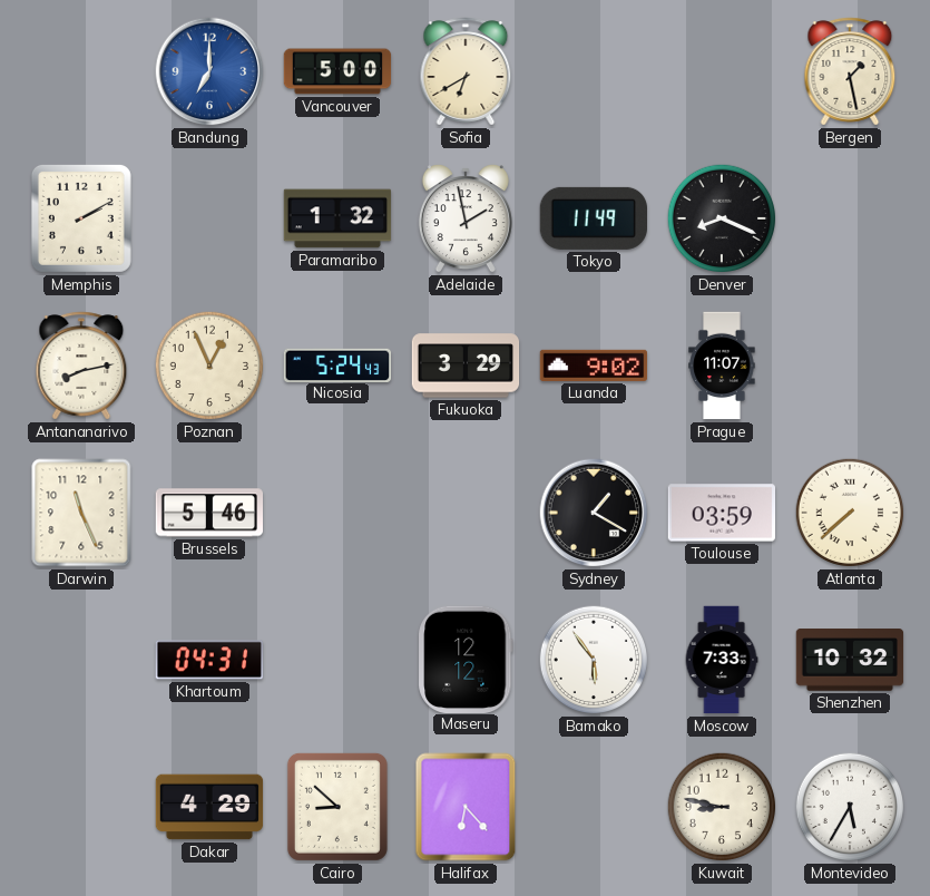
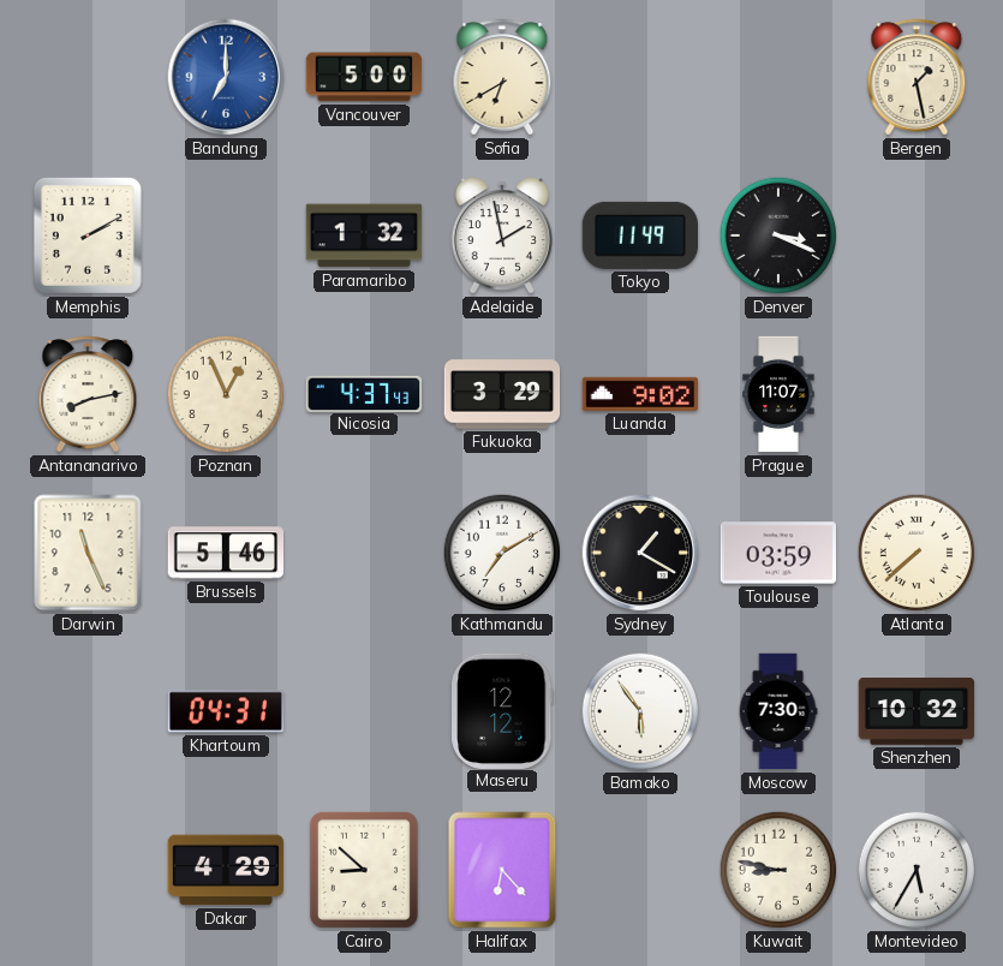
Denver: 8:19 -> 3:19
Nicosia: 5:24 -> 4:37
Kathmandu: none -> 7:10
Moscow: 7:33 -> 7:30
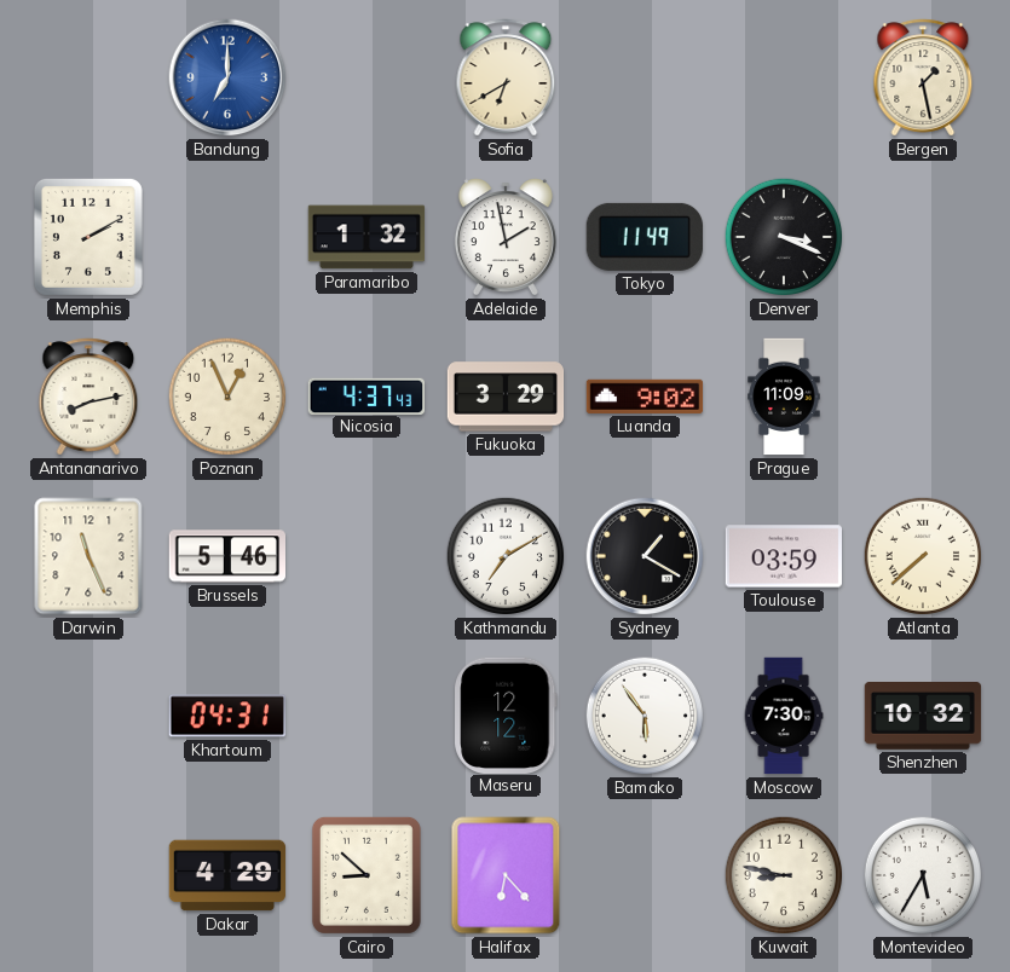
Vancouver: 5:00 -> none
Prague: 11:07 -> 11:09
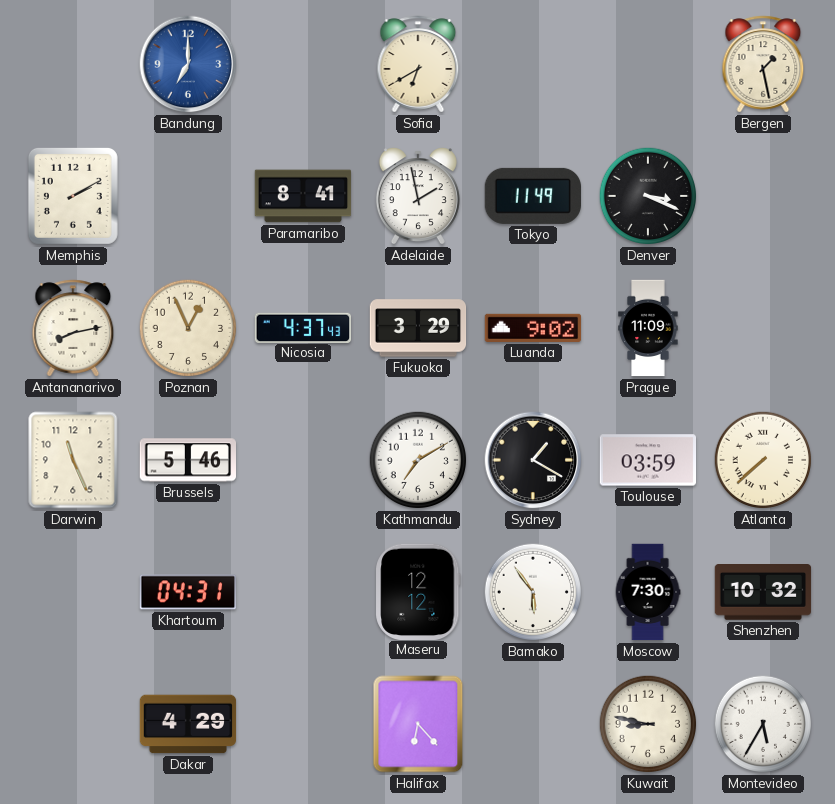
Paramaribo: 1:32 -> 8:41
Cairo: 8:52 -> none
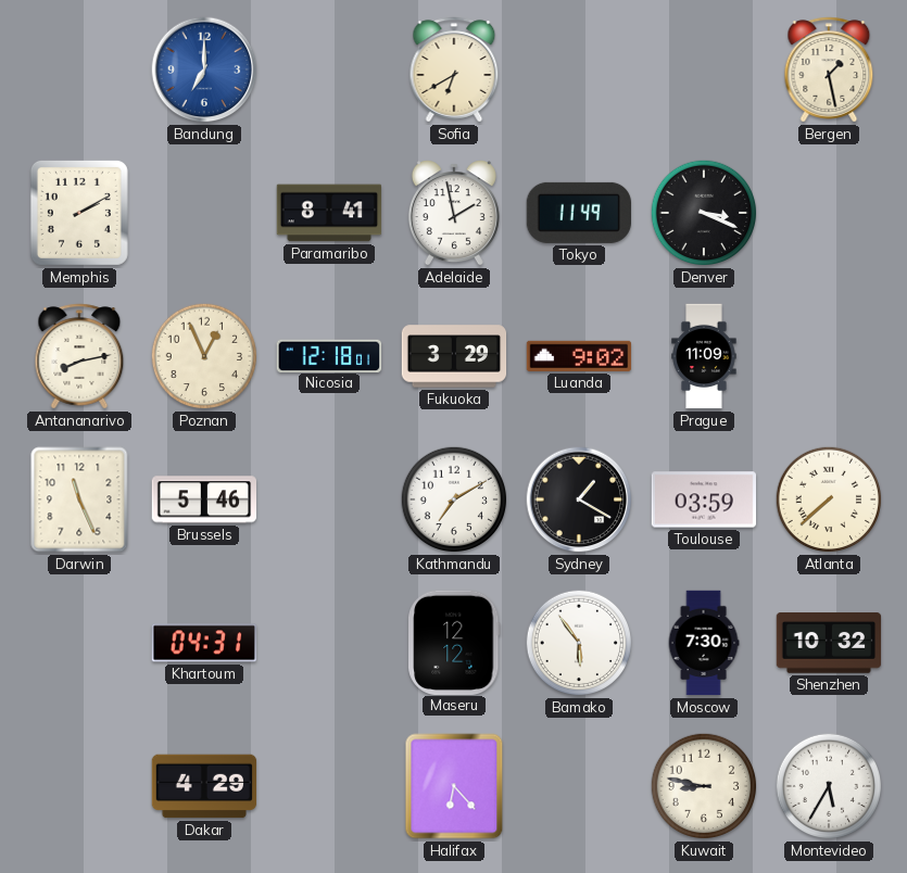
Nicosia: 4:37 -> 12:18
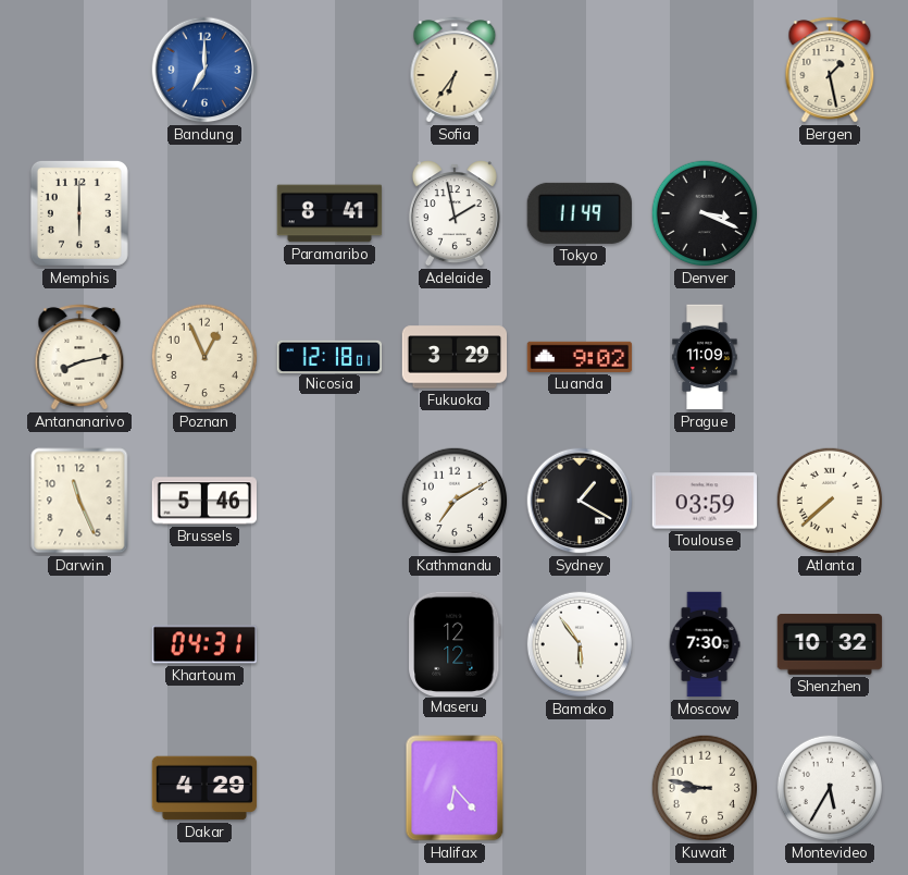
Sofia: 6:40 -> 6:36
Memphis: 2:10 -> 6:00
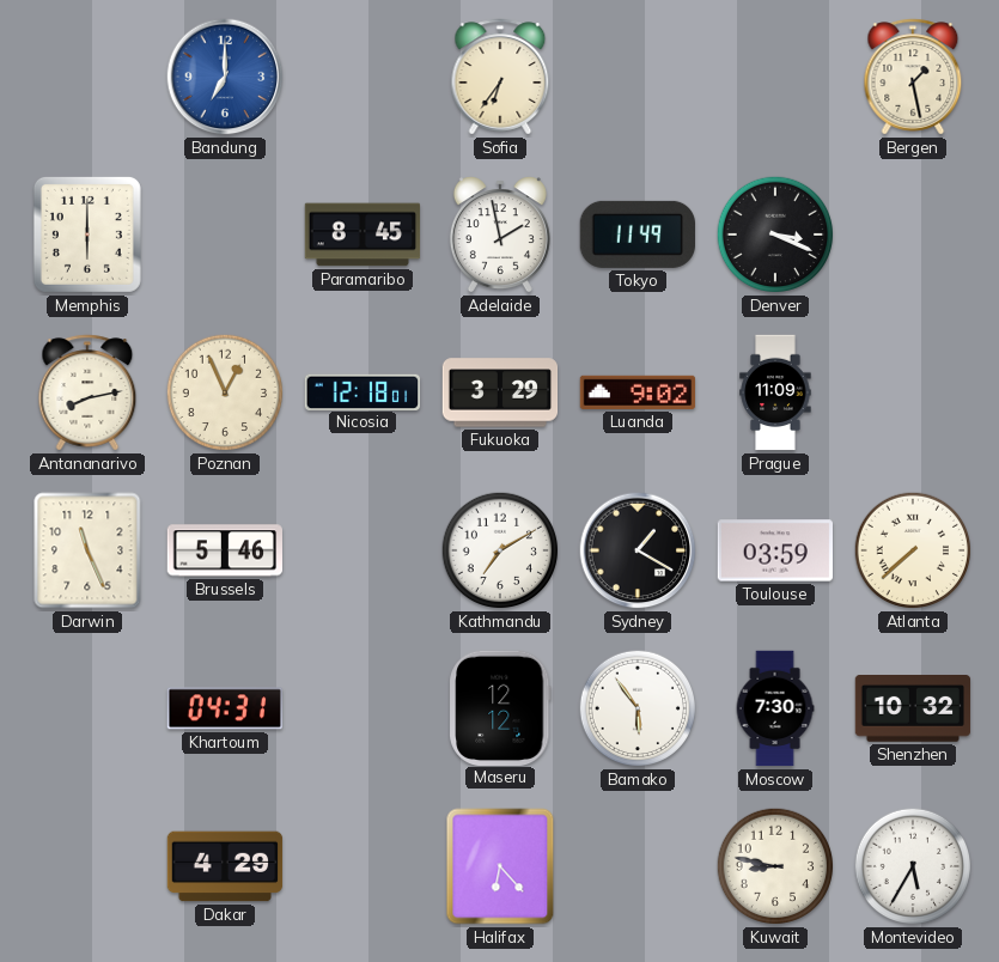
Paramaribo: 8:41 -> 8:45
